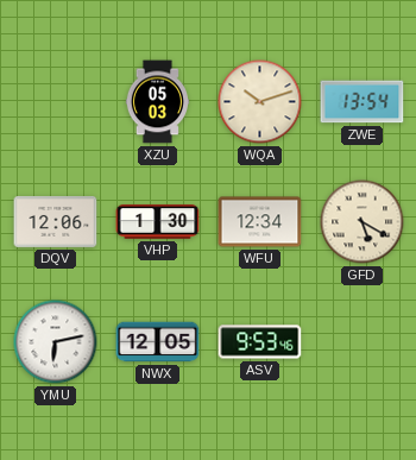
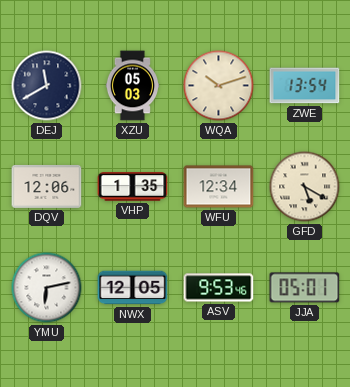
DEJ: none -> 11:40
VHP: 1:30 -> 1:35
JJA: none -> 05:01
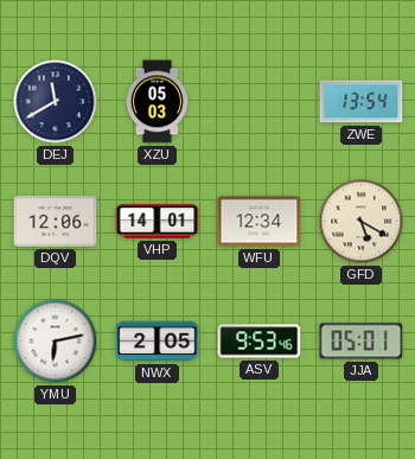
WQA: 10:12 -> none
VHP: 1:35 -> 14:01
NWX: 12:05 -> 2:05
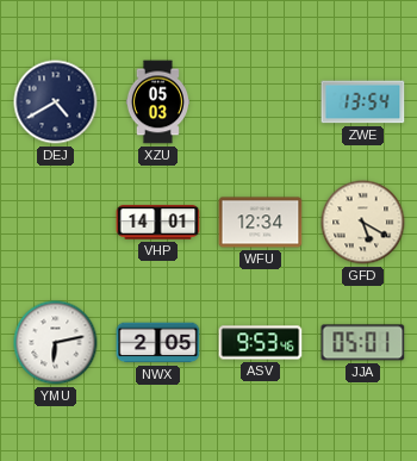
DEJ: 11:40 -> 4:40
DQV: 12:06 -> none
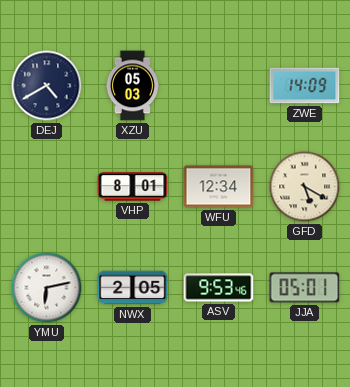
ZWE: 13:54 -> 14:09
VHP: 14:01 -> 8:01
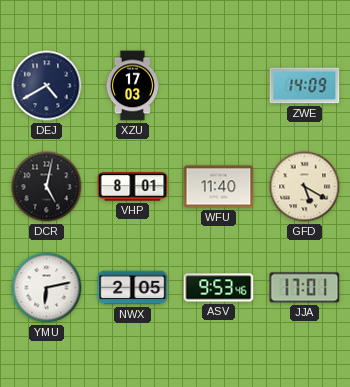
XZU: 05:03 -> 17:03
DCR: none -> 5:02
WFU: 12:34 -> 11:40
JJA: 05:01 -> 17:01
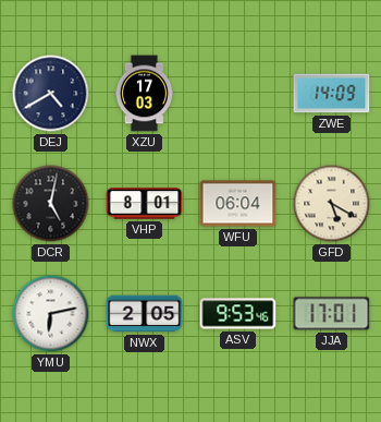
WFU: 11:40 -> 06:04
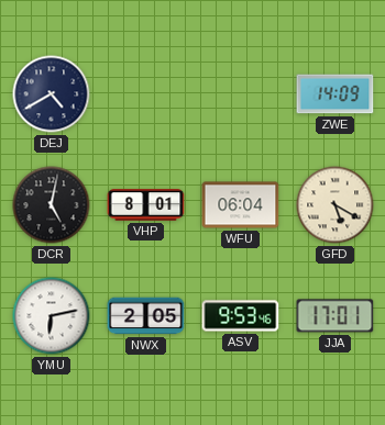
XZU: 17:03 -> none
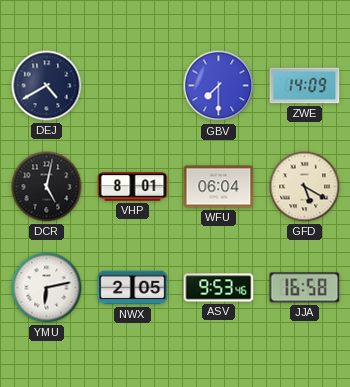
GBV: none -> 7:30
JJA: 17:01 -> 16:58
